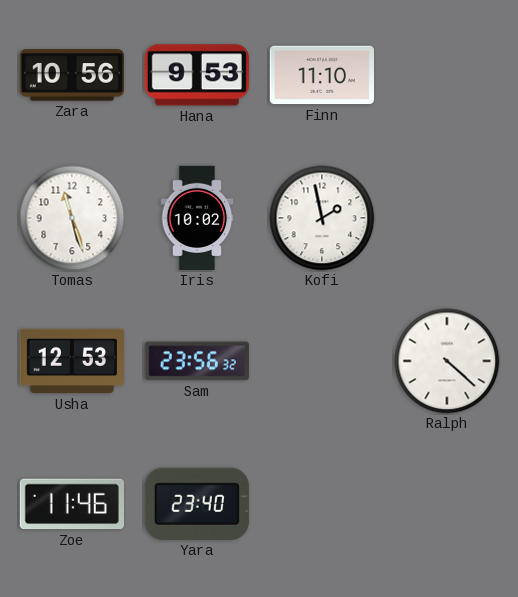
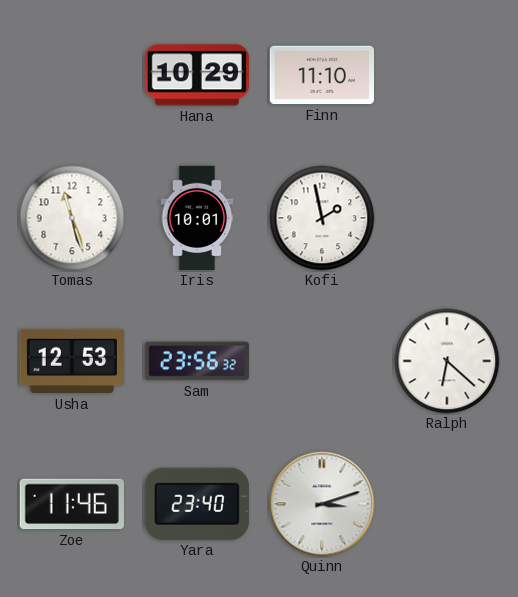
Zara: 10:56 -> none
Hana: 9:53 -> 10:29
Iris: 10:02 -> 10:01
Ralph: 4:22 -> 6:22
Quinn: none -> 3:12
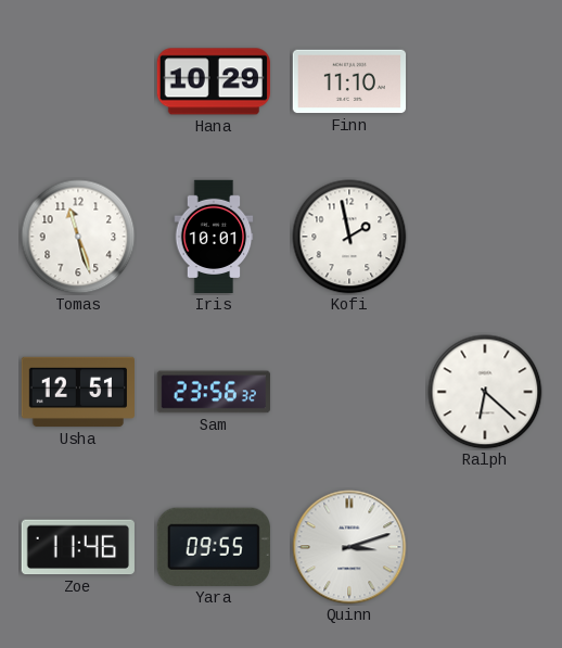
Usha: 12:53 -> 12:51
Yara: 23:40 -> 09:55
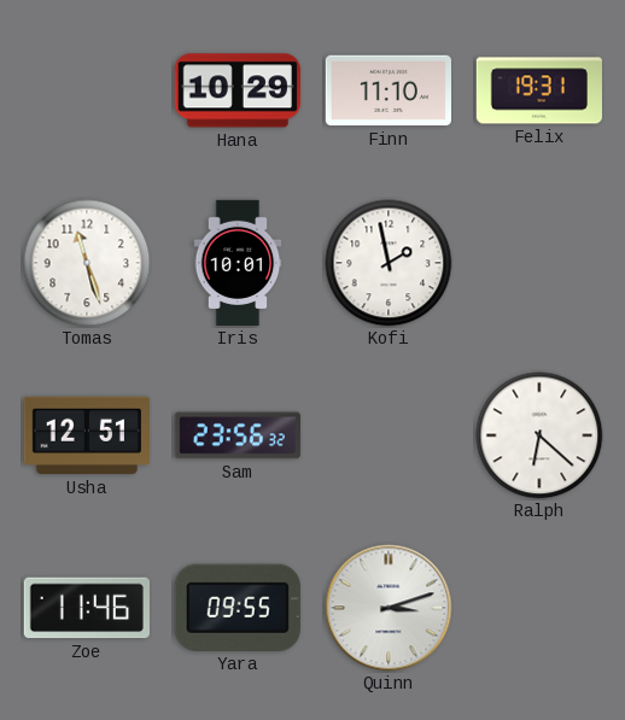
Felix: none -> 19:31
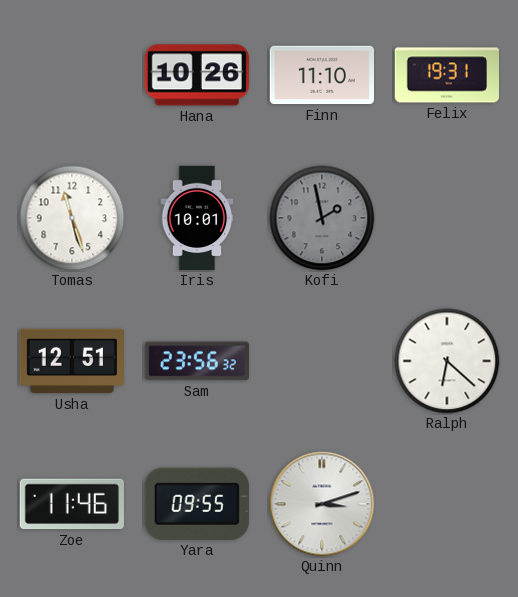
Hana: 10:29 -> 10:26
Kofi dial: white -> grey
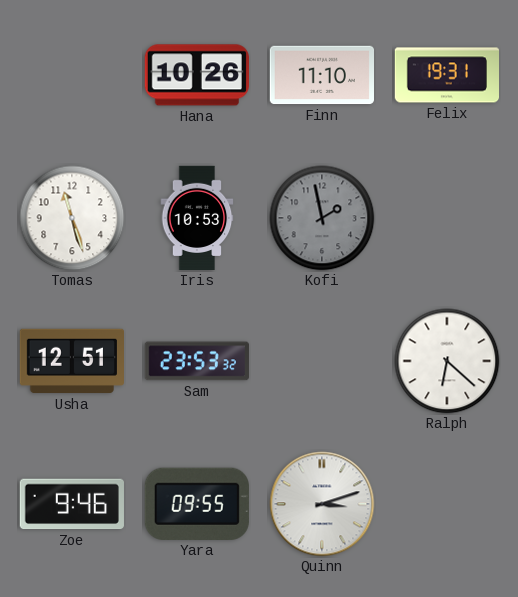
Iris: 10:01 -> 10:53
Sam: 23:56 -> 23:53
Zoe: 11:46 -> 9:46
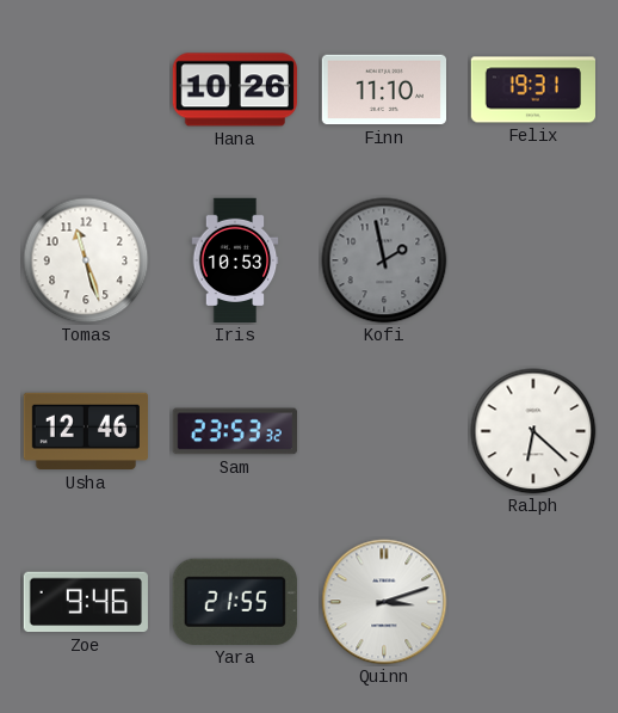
Usha: 12:51 -> 12:46
Yara: 09:55 -> 21:55
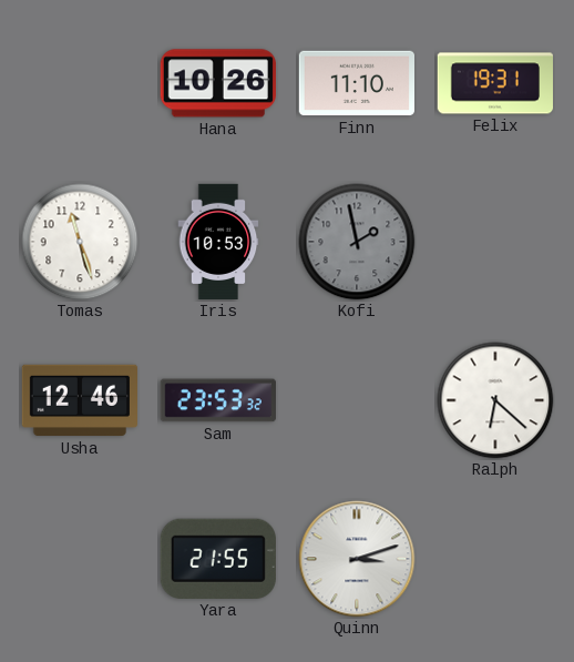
Zoe: 9:46 -> none
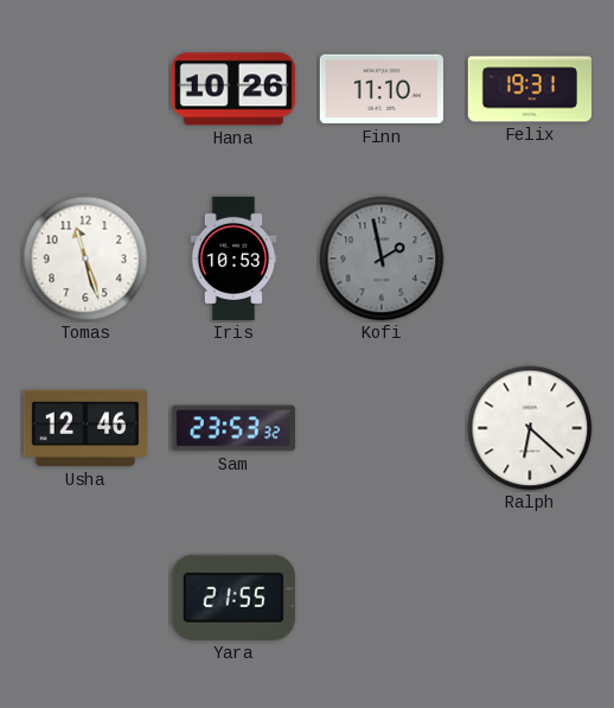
Quinn: 3:12 -> none
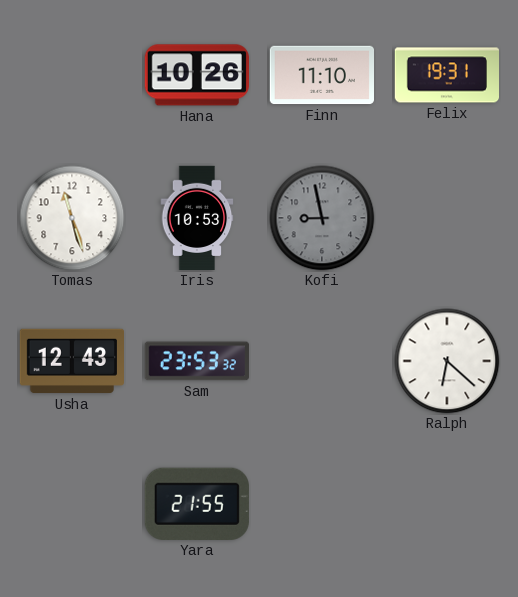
Kofi: 1:58 -> 8:58
Usha: 12:46 -> 12:43
